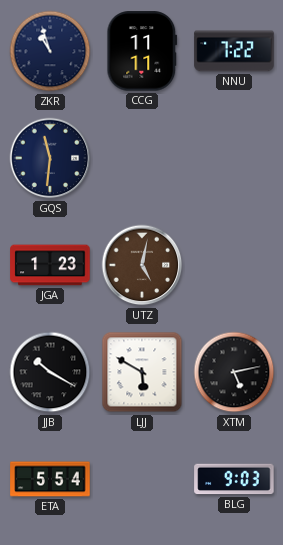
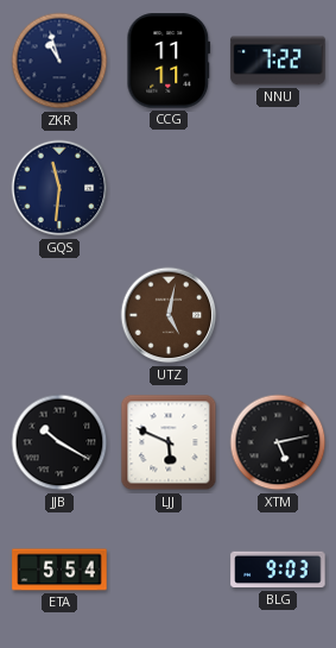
JGA: 1:23 -> none
LJJ: 5:50 -> 5:49
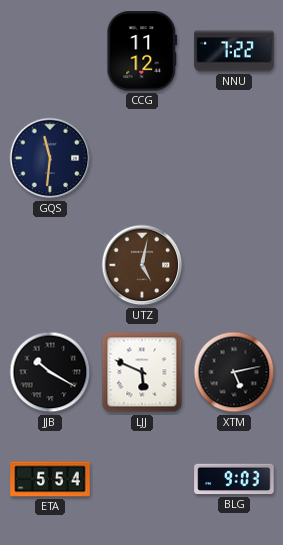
ZKR: 10:57 -> none
CCG: 11:11 -> 11:12
